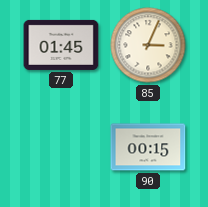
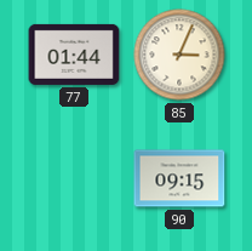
77: 01:45 -> 01:44
90: 00:15 -> 09:15
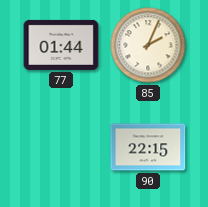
85: 3:04 -> 2:04
90: 09:15 -> 22:15
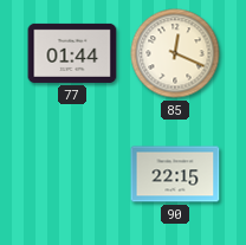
85: 2:04 -> 12:19
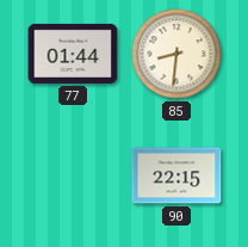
85: 12:19 -> 8:31
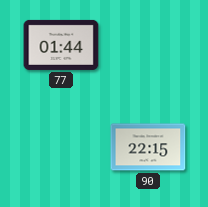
85: 8:31 -> none
